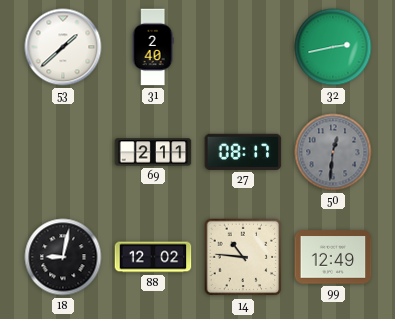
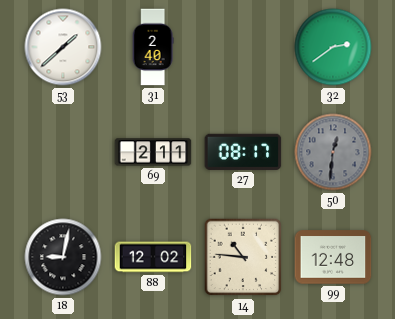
32: 2:43 -> 2:39
99: 12:49 -> 12:48
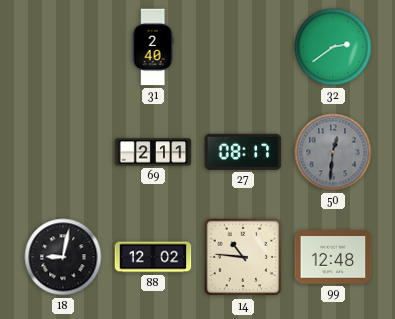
53: 1:38 -> none
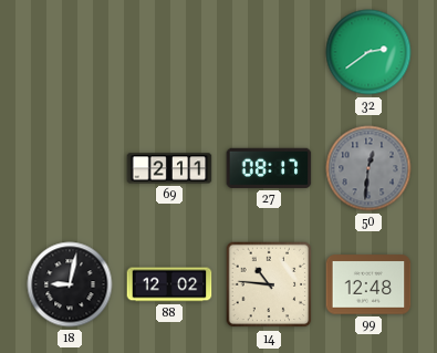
31: 2:40 -> none
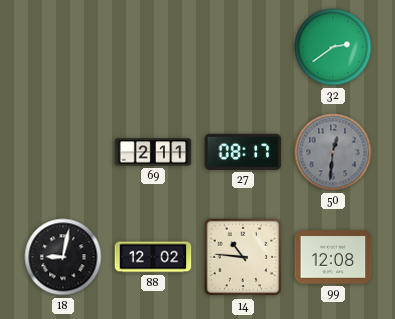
99: 12:48 -> 12:08
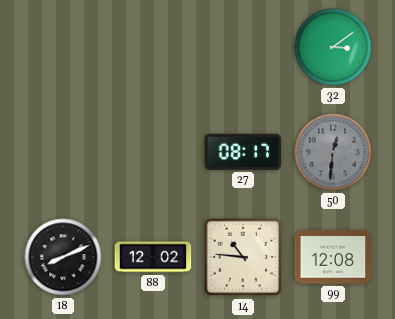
32: 2:39 -> 3:09
69: 2:11 -> none
18: 9:02 -> 8:11
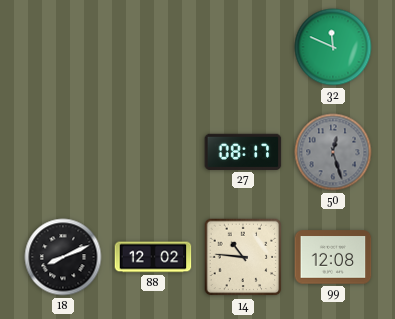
32: 3:09 -> 11:49
50: 12:31 -> 12:27
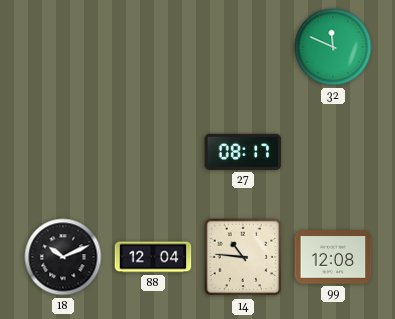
50: 12:27 -> none
18: 8:11 -> 10:11
88: 12:02 -> 12:04
